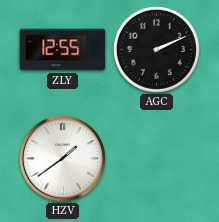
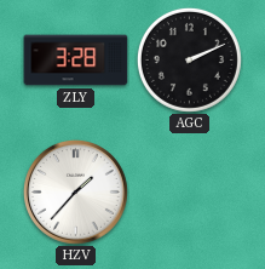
ZLY: 12:55 -> 3:28
HZV: 1:39 -> 1:37
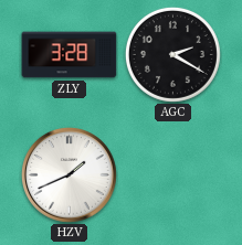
AGC: 2:11 -> 2:20
HZV: 1:37 -> 1:41
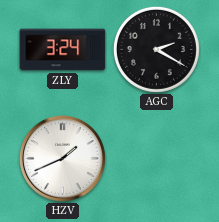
ZLY: 3:28 -> 3:24
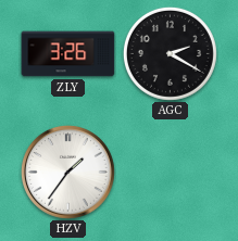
ZLY: 3:24 -> 3:26
HZV: 1:41 -> 1:36
